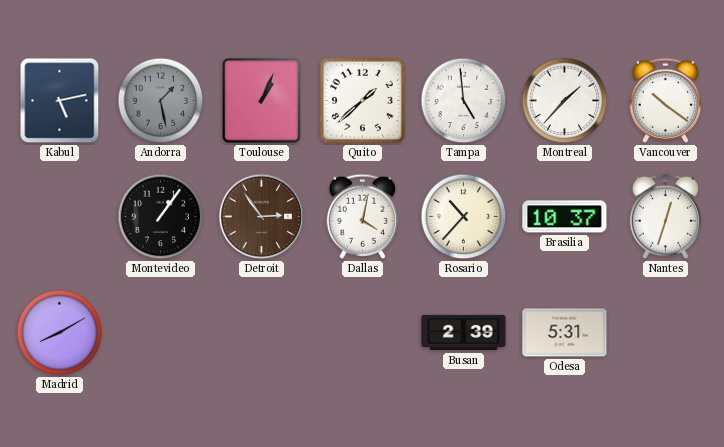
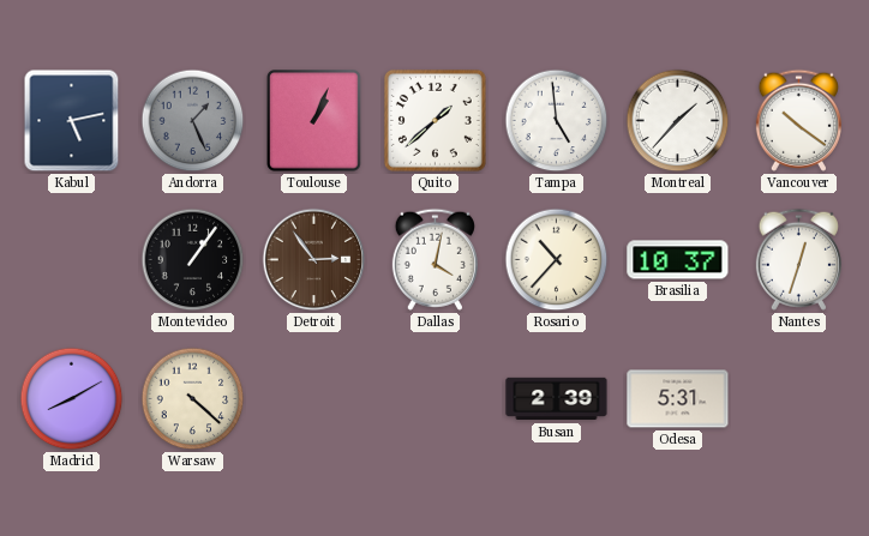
Andorra: 1:28 -> 1:26
Warsaw: none -> 4:22
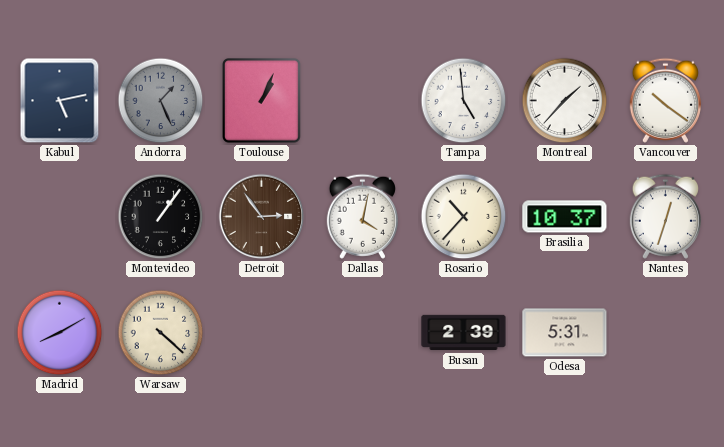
Quito: 1:38 -> none
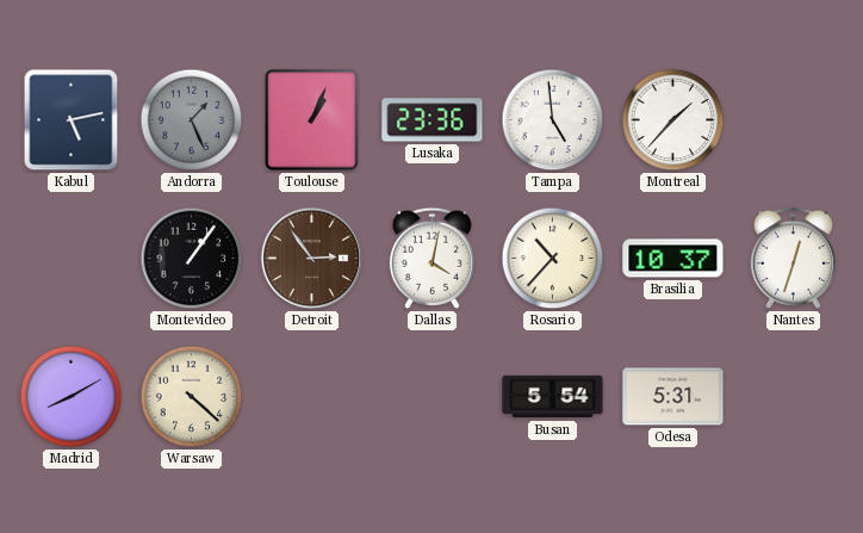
Lusaka: none -> 23:36
Vancouver: 10:21 -> none
Busan: 2:39 -> 5:54
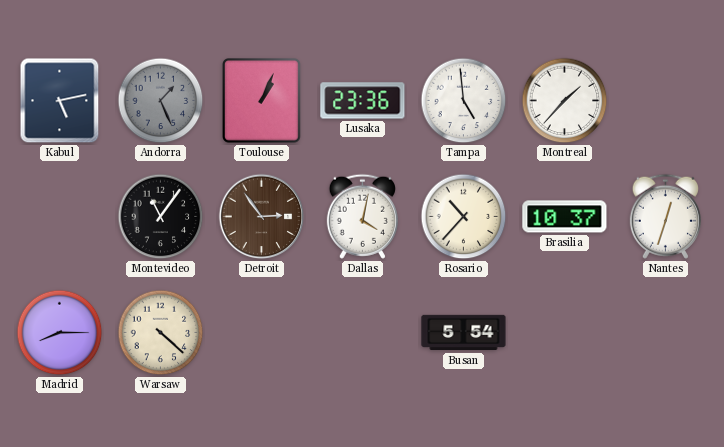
Montevideo: 1:06 -> 11:06
Madrid: 8:10 -> 8:15
Odesa: 5:31 -> none
